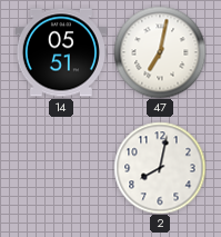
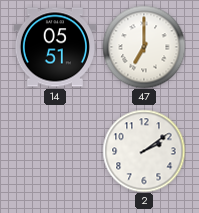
47: 7:02 -> 7:00
2: 8:02 -> 2:09
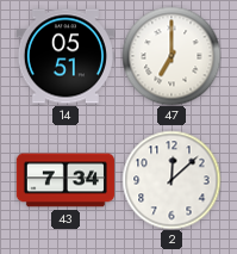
43: none -> 7:34
2: 2:09 -> 12:08
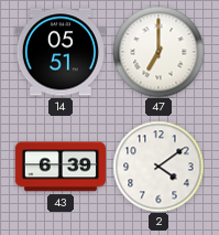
43: 7:34 -> 6:39
2: 12:08 -> 4:09
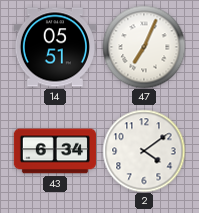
47: 7:00 -> 7:04
43: 6:39 -> 6:34
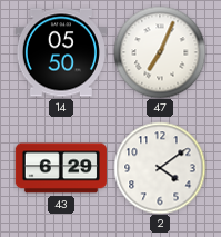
14: 05:51 -> 05:50
43: 6:34 -> 6:29
